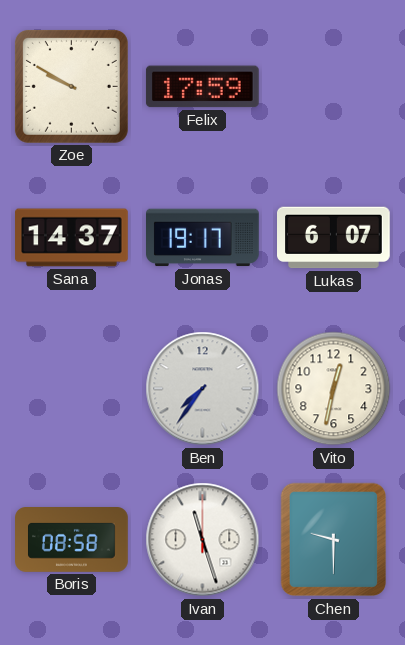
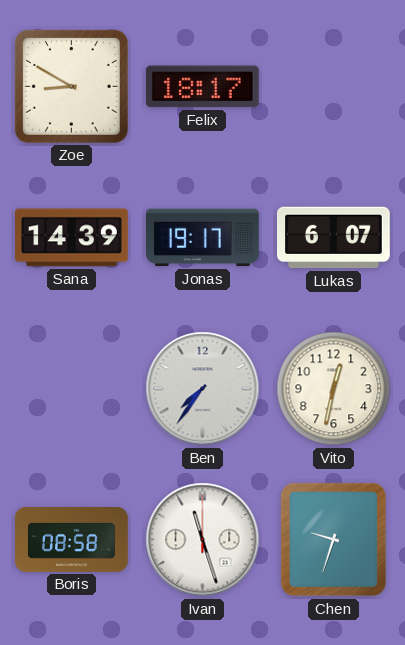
Zoe: 9:50 -> 8:50
Felix: 17:59 -> 18:17
Sana: 14:37 -> 14:39
Chen: 9:30 -> 9:33
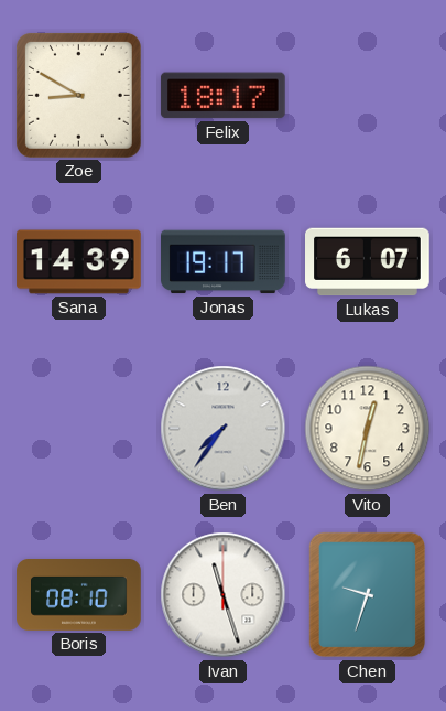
Boris: 08:58 -> 08:10
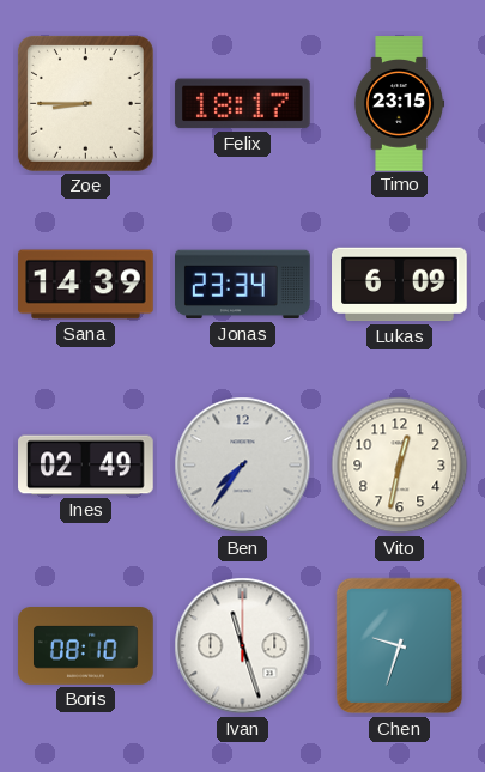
Zoe: 8:50 -> 8:45
Timo: none -> 23:15
Jonas: 19:17 -> 23:34
Lukas: 6:07 -> 6:09
Ines: none -> 02:49
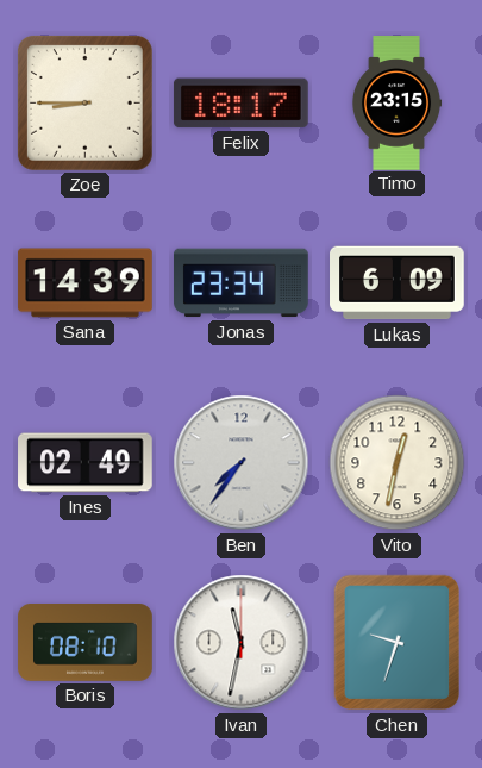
Ivan: 11:27 -> 11:32
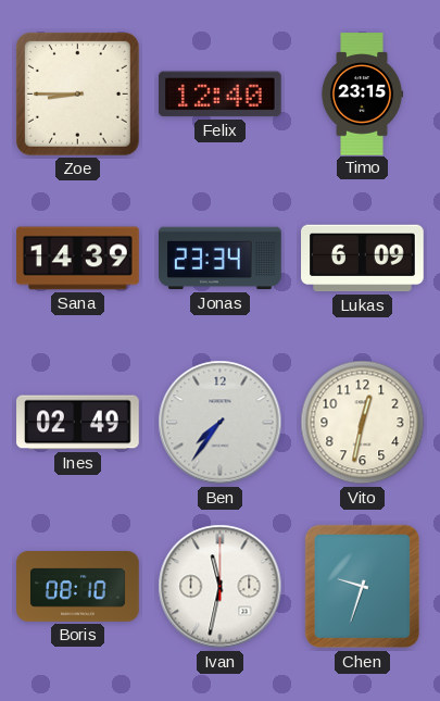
Felix: 18:17 -> 12:40
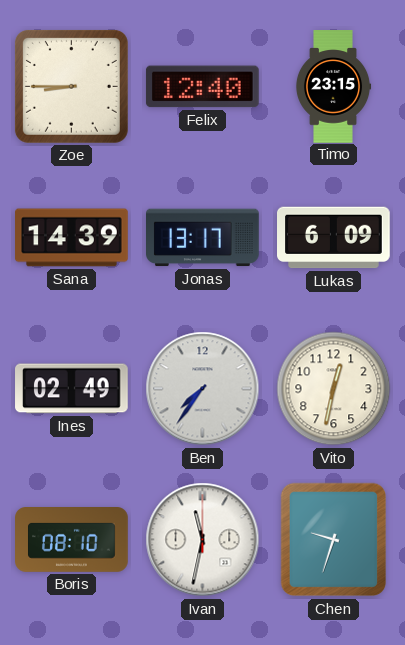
Jonas: 23:34 -> 13:17
